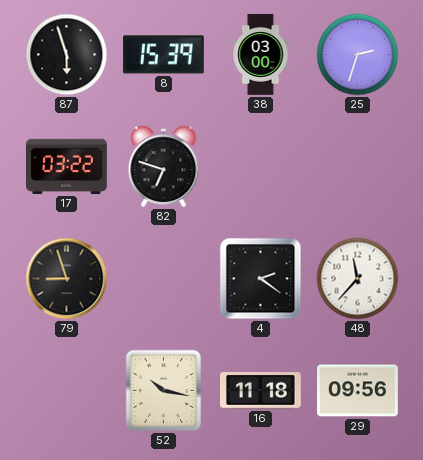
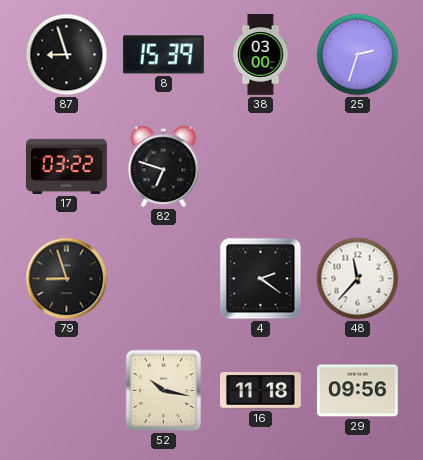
87: 5:57 -> 8:57
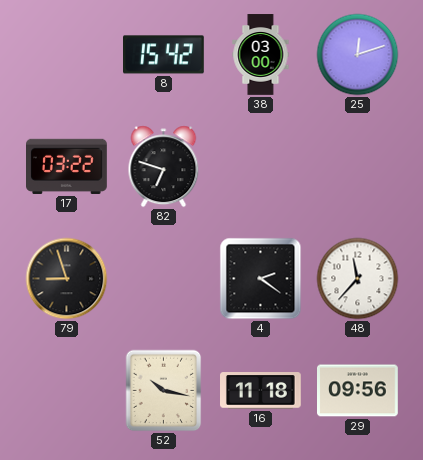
87: 8:57 -> none
8: 15:39 -> 15:42
25: 2:33 -> 12:12
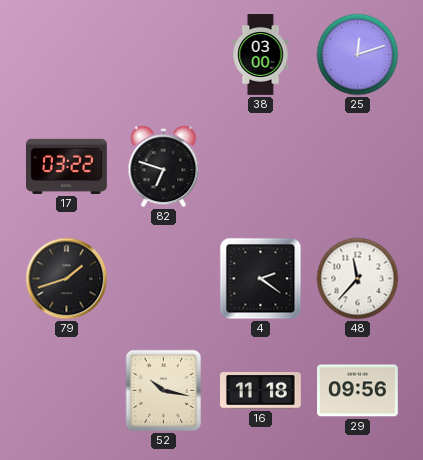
8: 15:42 -> none
79: 8:57 -> 1:42
